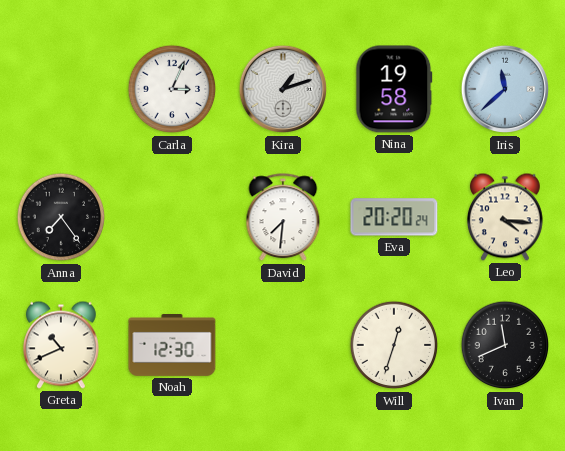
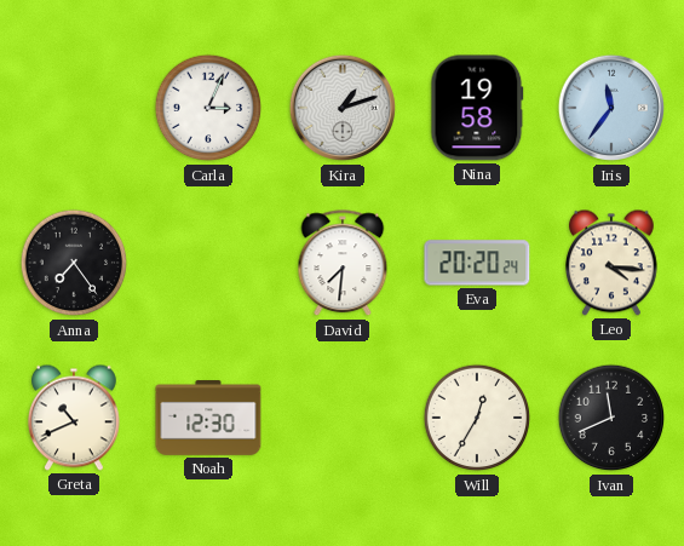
Iris: 11:38 -> 11:36
Will: 12:33 -> 12:35
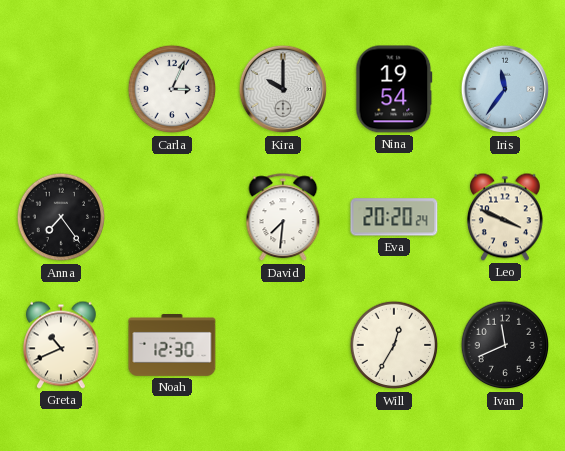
Kira: 1:12 -> 10:00
Nina: 19:58 -> 19:54
Leo: 4:16 -> 3:49
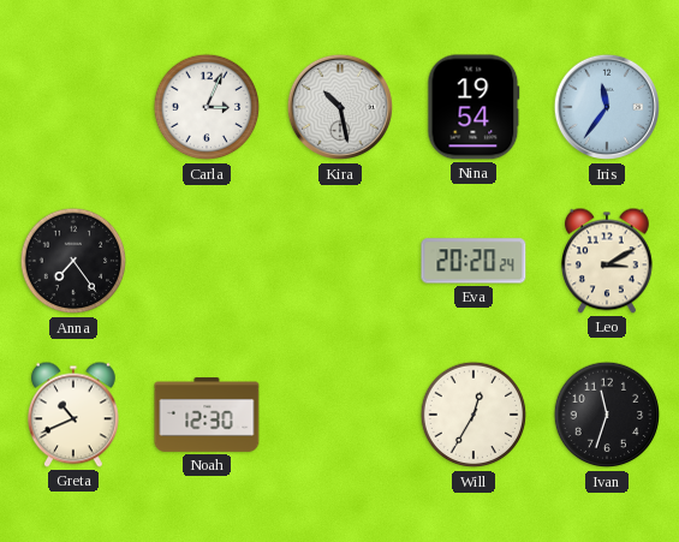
Kira: 10:00 -> 10:28
David: 7:31 -> none
Leo: 3:49 -> 3:10
Ivan: 11:41 -> 11:33
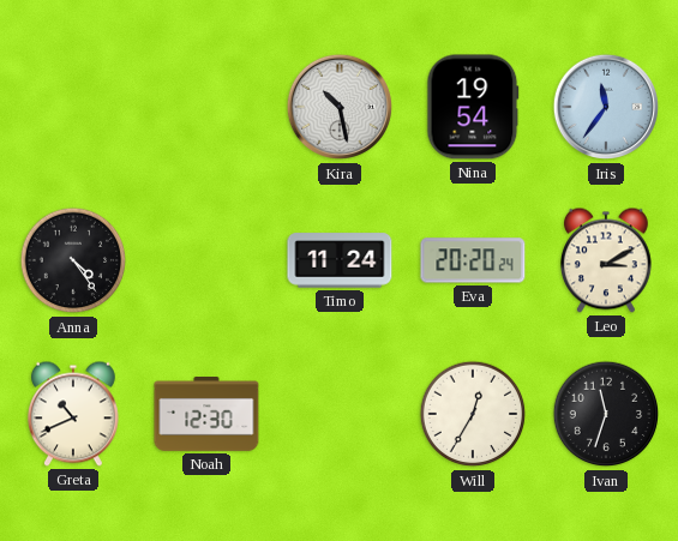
Carla: 3:04 -> none
Anna: 7:24 -> 4:24
Timo: none -> 11:24
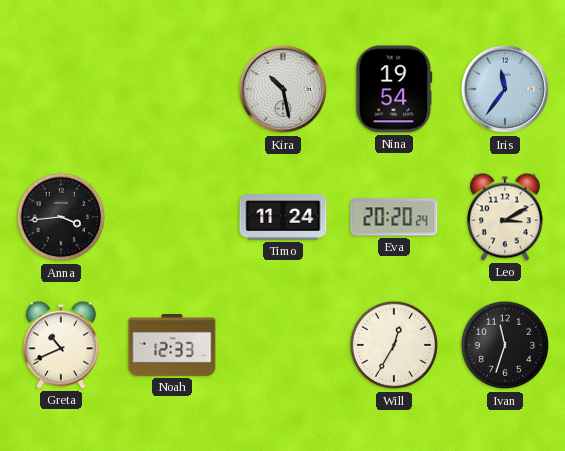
Anna: 4:24 -> 3:44
Noah: 12:30 -> 12:33
